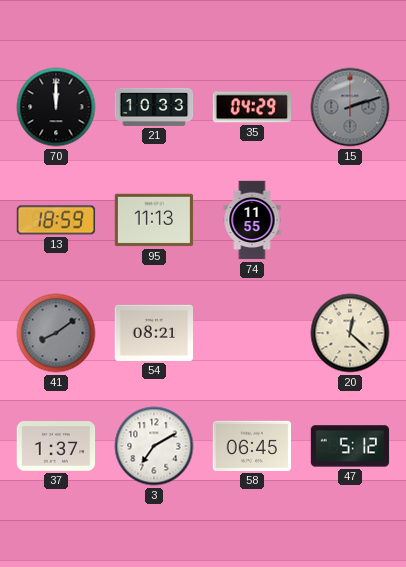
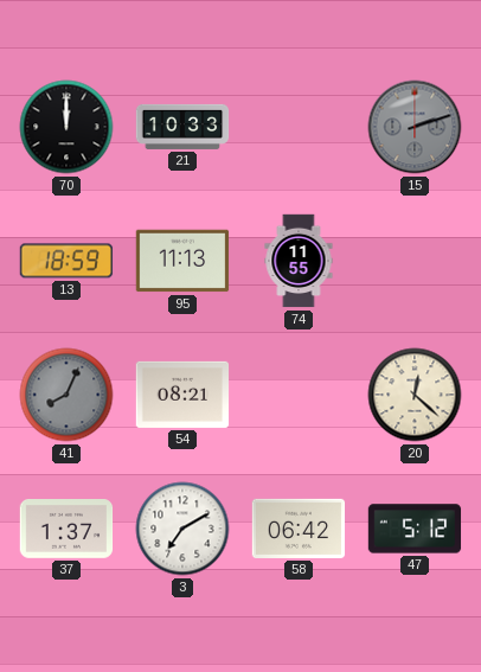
35: 04:29 -> none
41: 8:09 -> 8:04
58: 06:45 -> 06:42
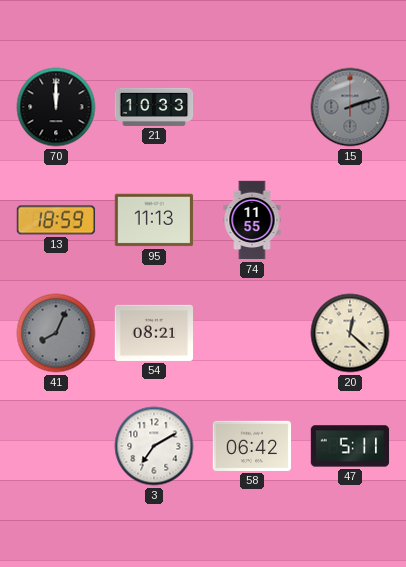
37: 1:37 -> none
47: 5:12 -> 5:11
